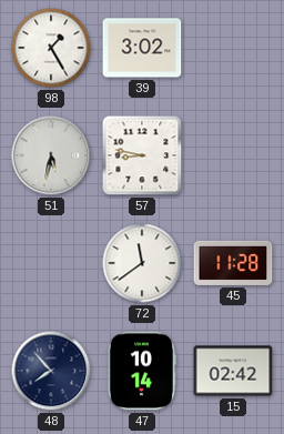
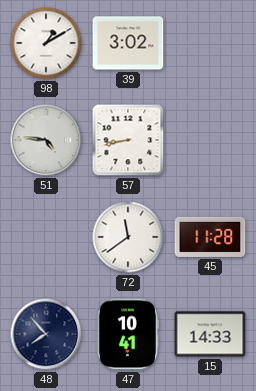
98: 1:25 -> 1:10
51: 5:32 -> 4:46
57: 8:47 -> 8:43
47: 10:14 -> 10:41
15: 02:42 -> 14:33
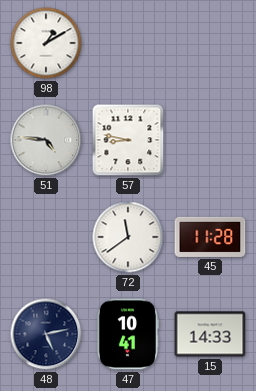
39: 3:02 -> none
57: 8:43 -> 8:47
48: 7:53 -> 5:13
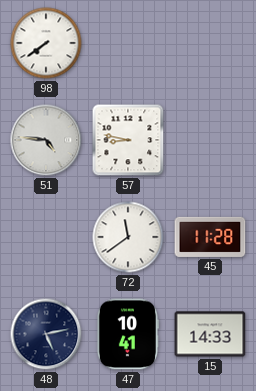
98: 1:10 -> 7:39
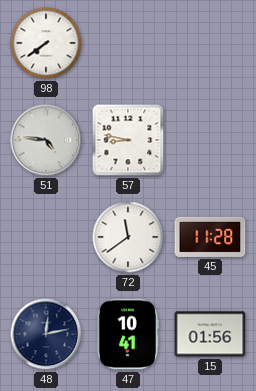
48: 5:13 -> 12:13
15: 14:33 -> 01:56
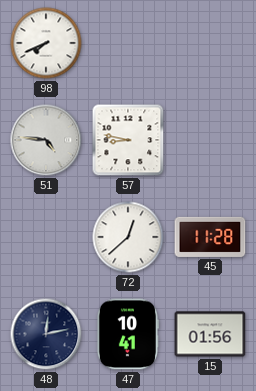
98: 7:39 -> 7:41
72: 11:39 -> 12:38
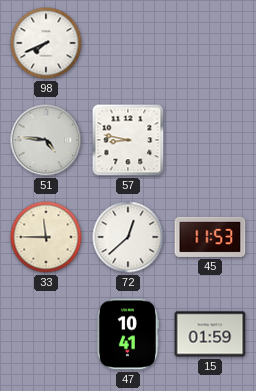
33: none -> 11:45
45: 11:28 -> 11:53
48: 12:13 -> none
15: 01:56 -> 01:59
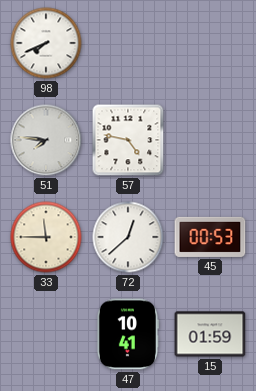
51: 4:46 -> 7:46
57: 8:47 -> 4:47
45: 11:53 -> 00:53
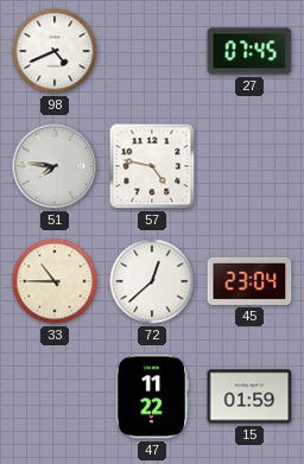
98: 7:41 -> 4:41
27: none -> 07:45
33: 11:45 -> 10:45
45: 00:53 -> 23:04
47: 10:41 -> 11:22
